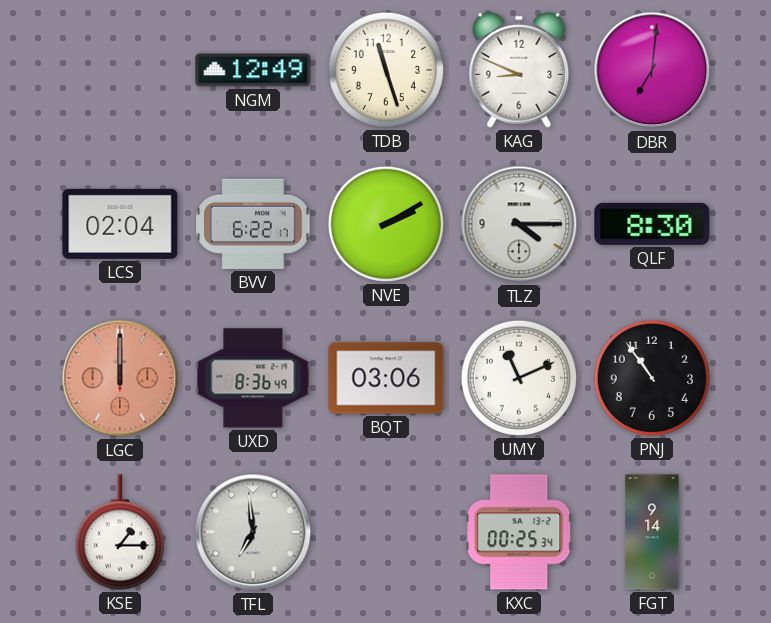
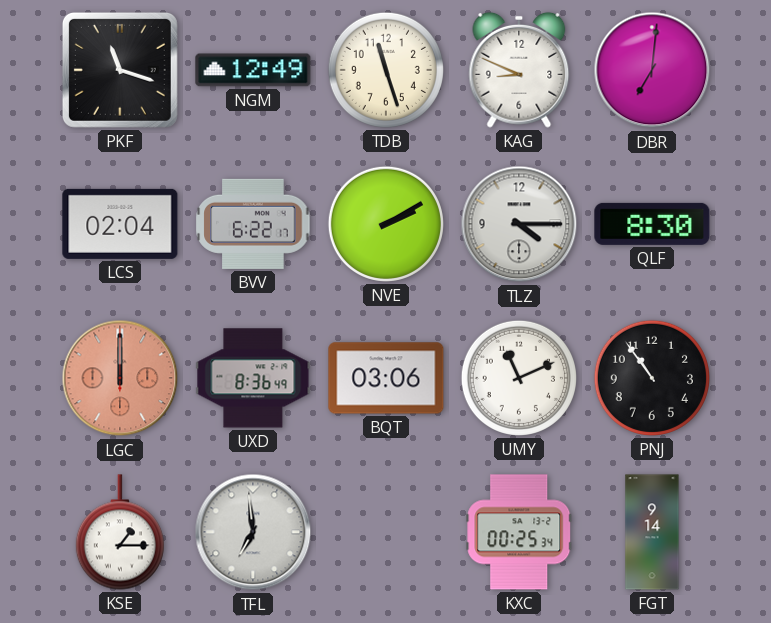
PKF: none -> 11:18
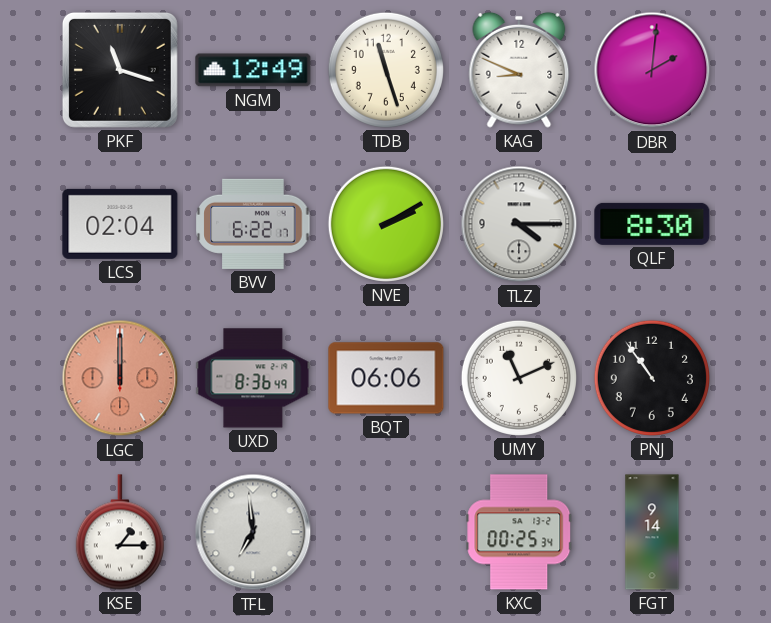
DBR: 7:01 -> 2:01
BQT: 03:06 -> 06:06
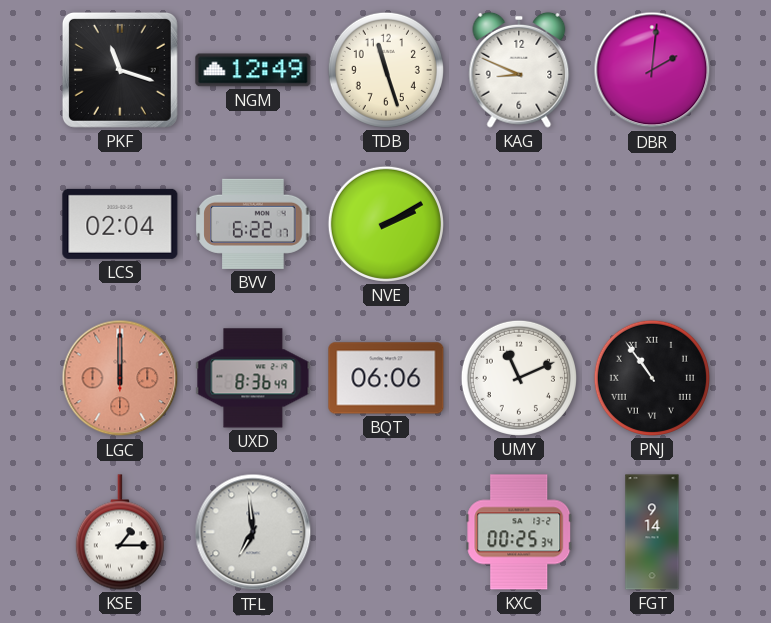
TLZ: 4:15 -> none
QLF: 8:30 -> none
PNJ numerals: Arabic -> Roman
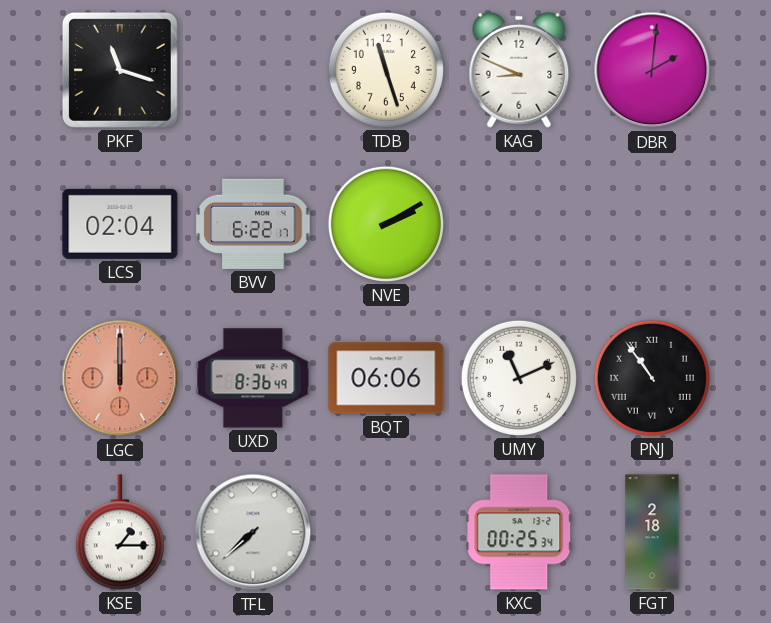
NGM: 12:49 -> none
TFL: 6:59 -> 7:38
FGT: 9:14 -> 2:18
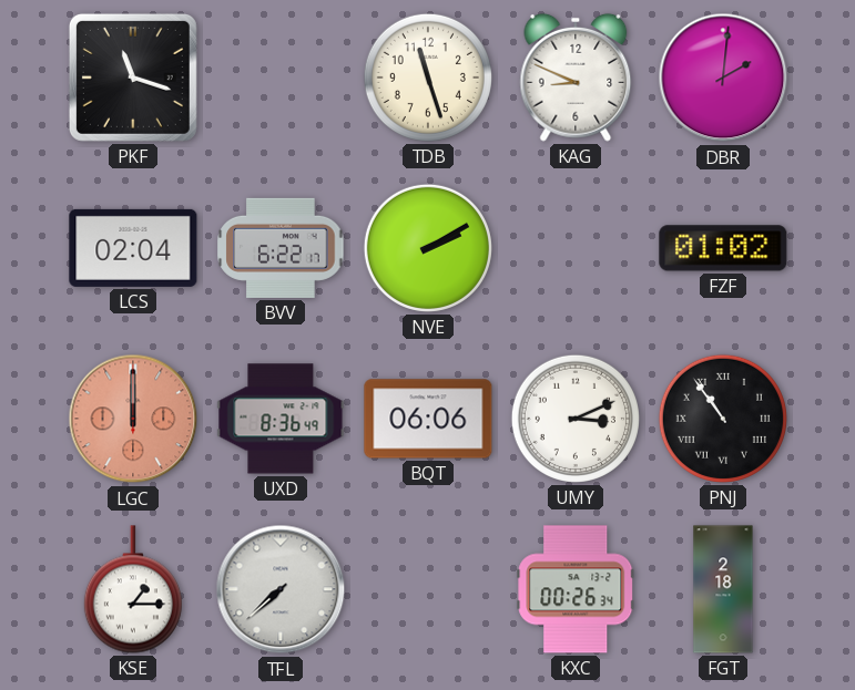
FZF: none -> 01:02
UMY: 11:11 -> 3:11
KXC: 00:25 -> 00:26
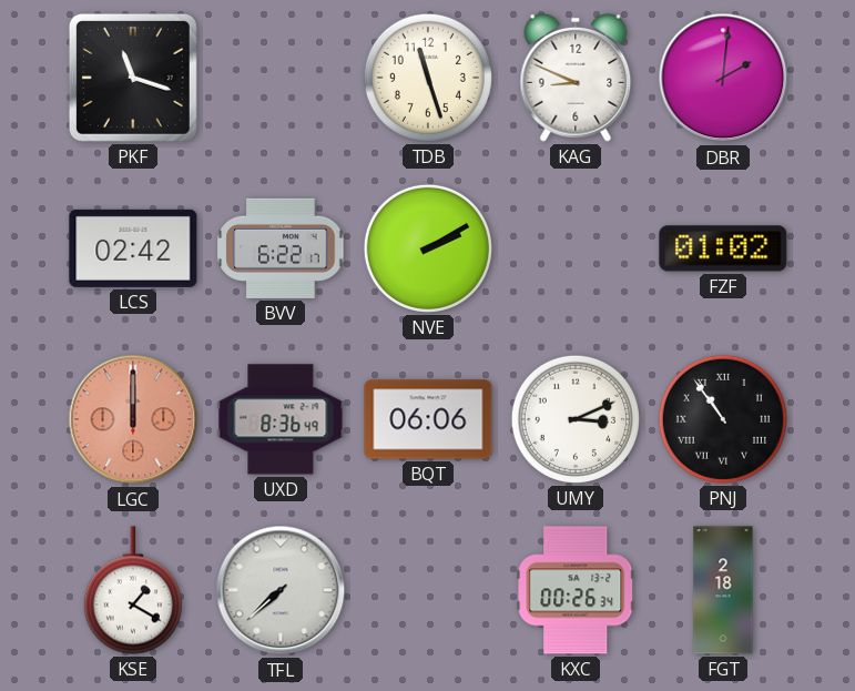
LCS: 02:04 -> 02:42
KSE: 1:15 -> 1:20
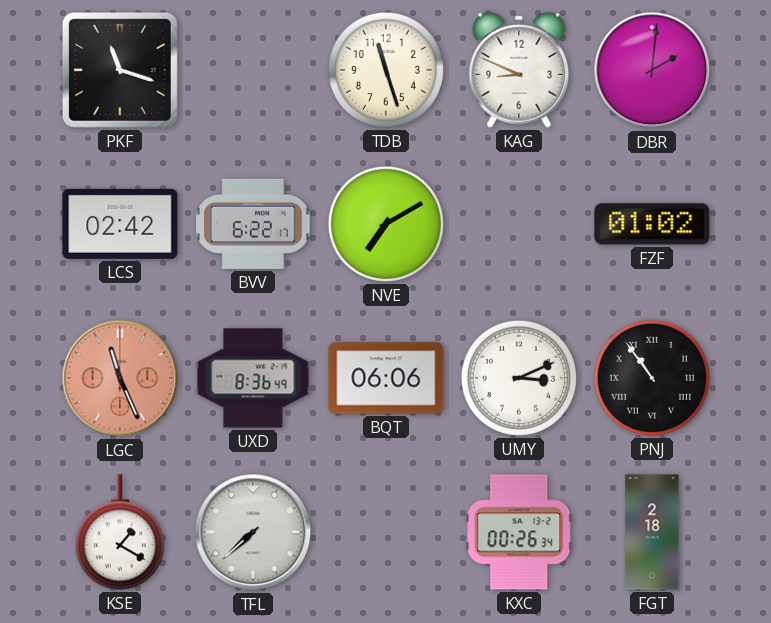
NVE: 2:10 -> 7:10
LGC: 12:00 -> 11:26
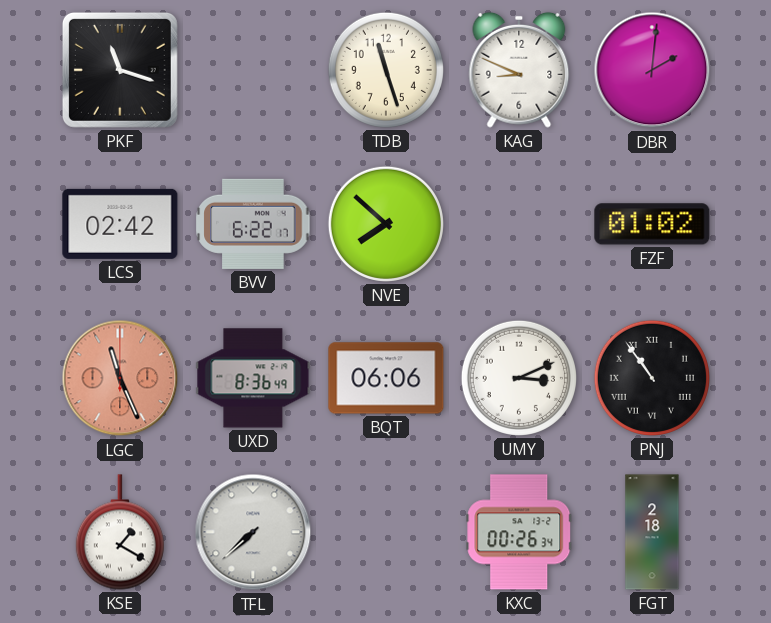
NVE: 7:10 -> 7:52
